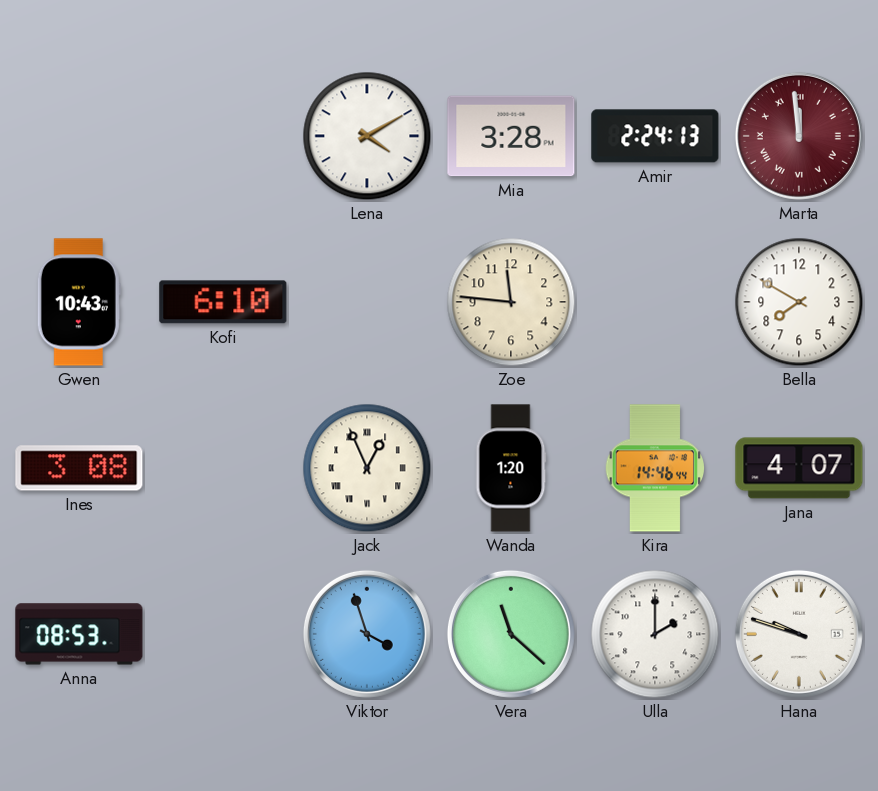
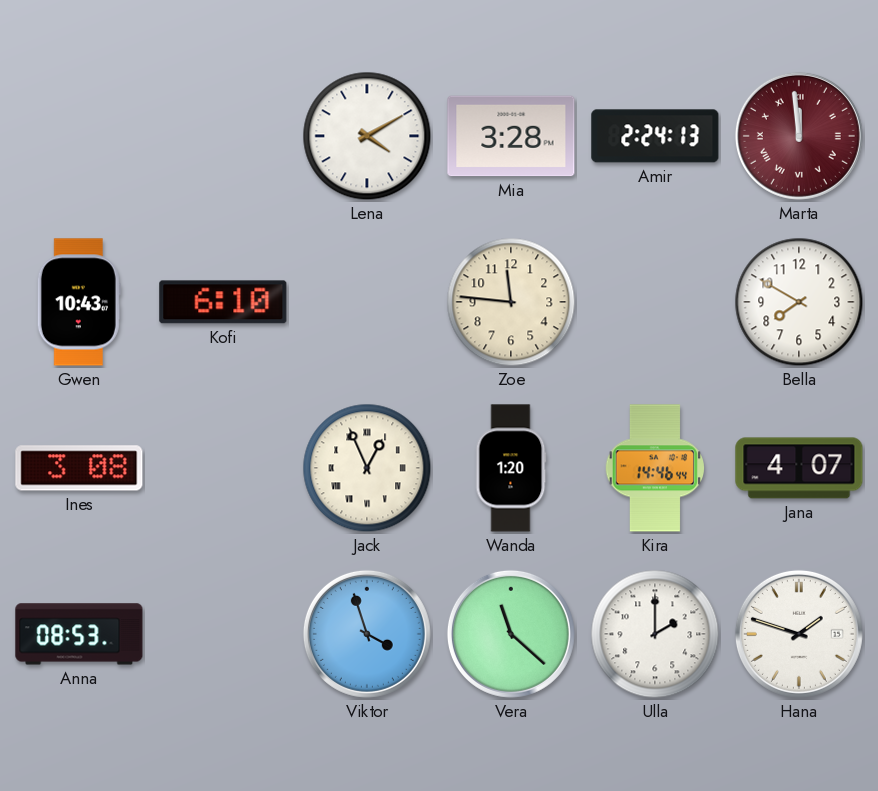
Hana: 9:48 -> 1:48
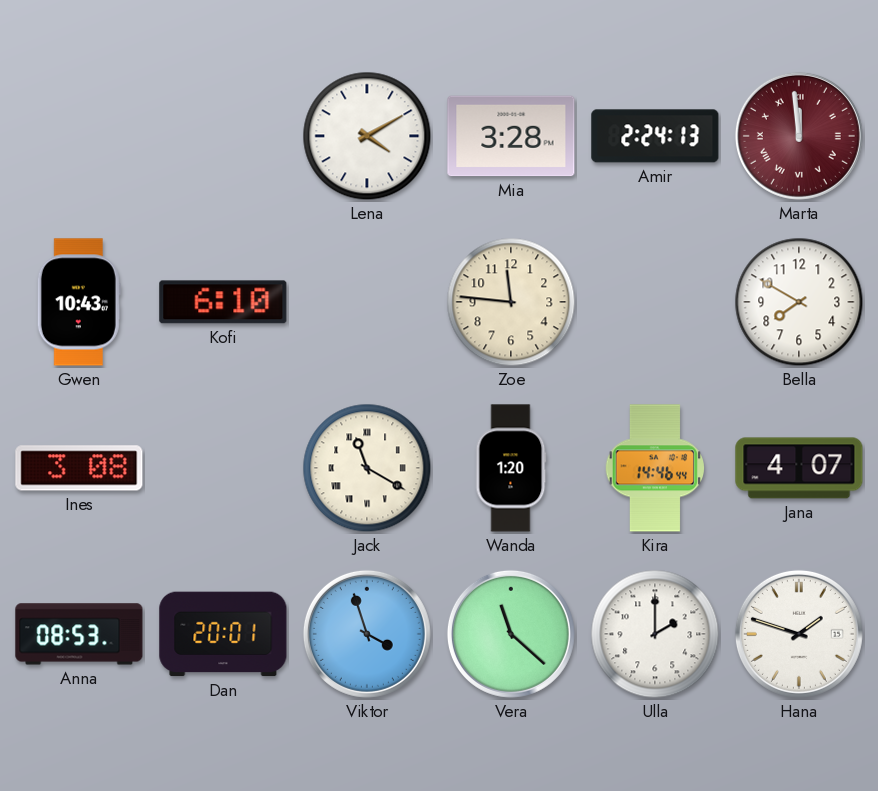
Jack: 12:56 -> 11:20
Dan: none -> 20:01
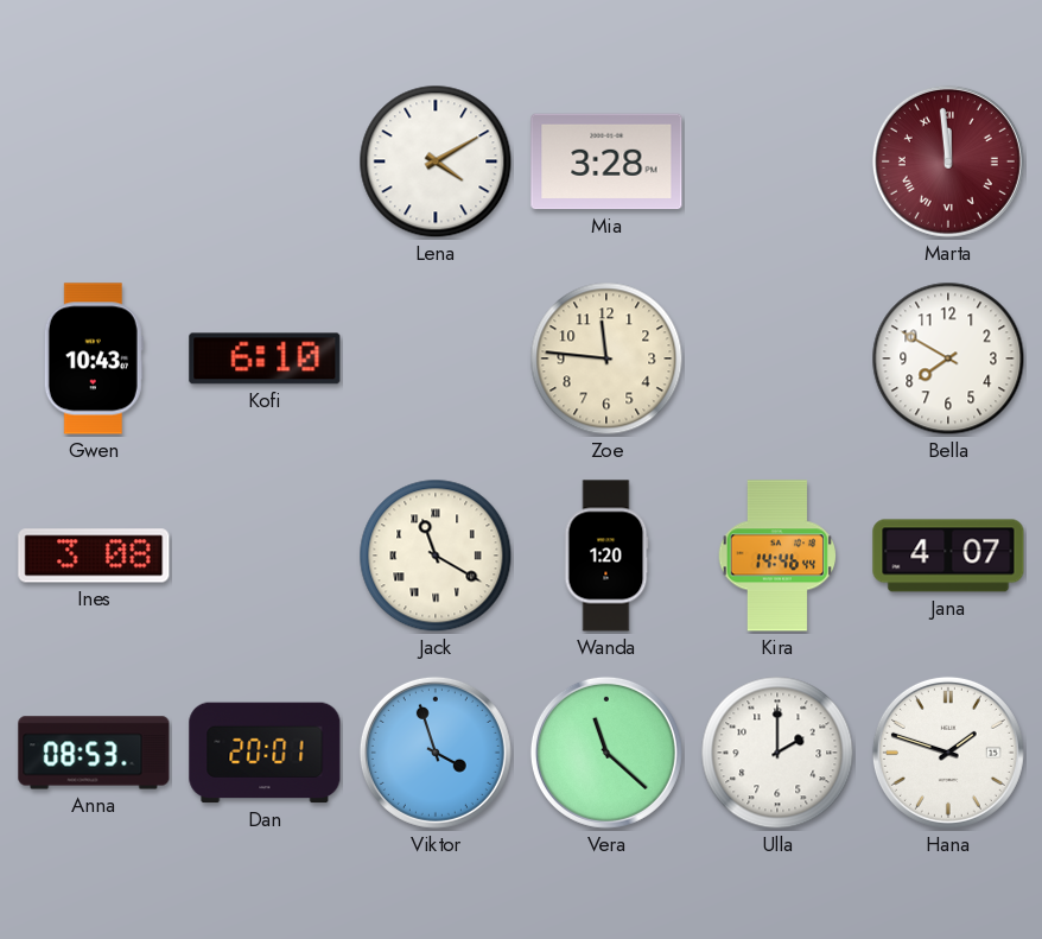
Amir: 2:24 -> none
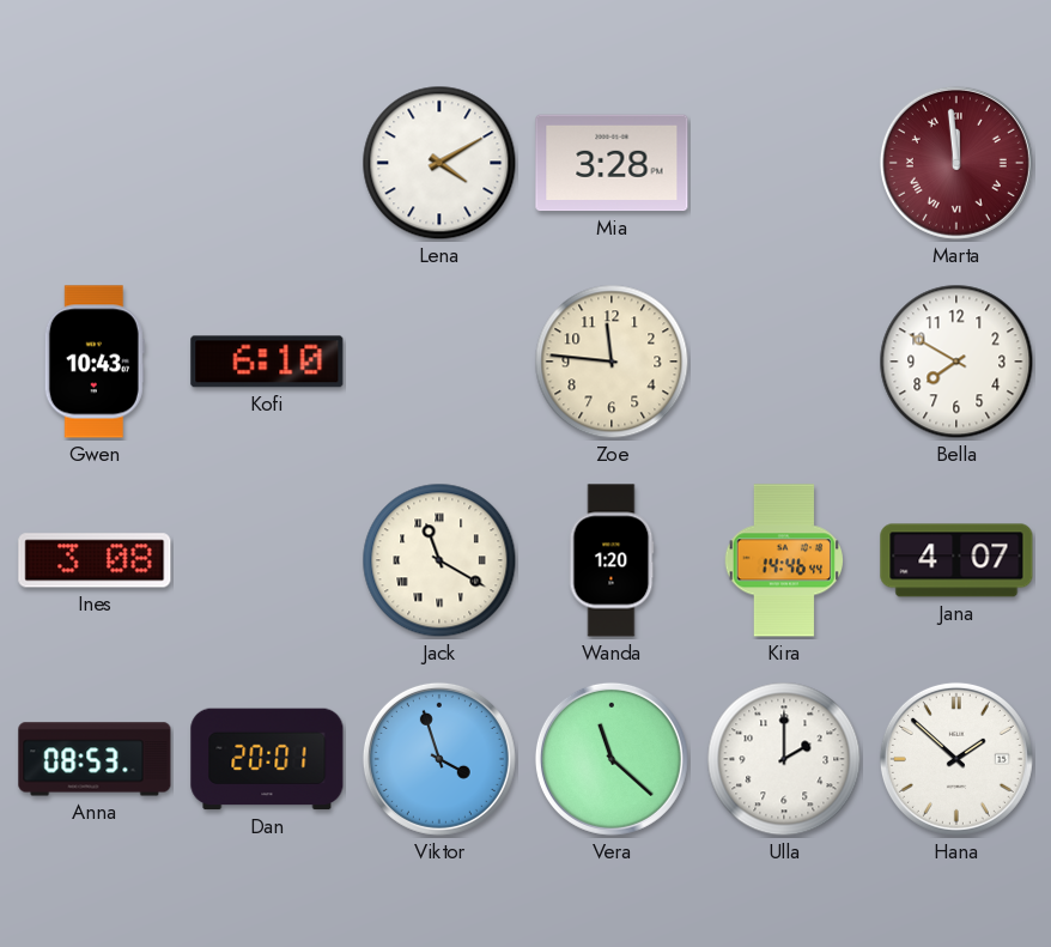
Hana: 1:48 -> 1:52
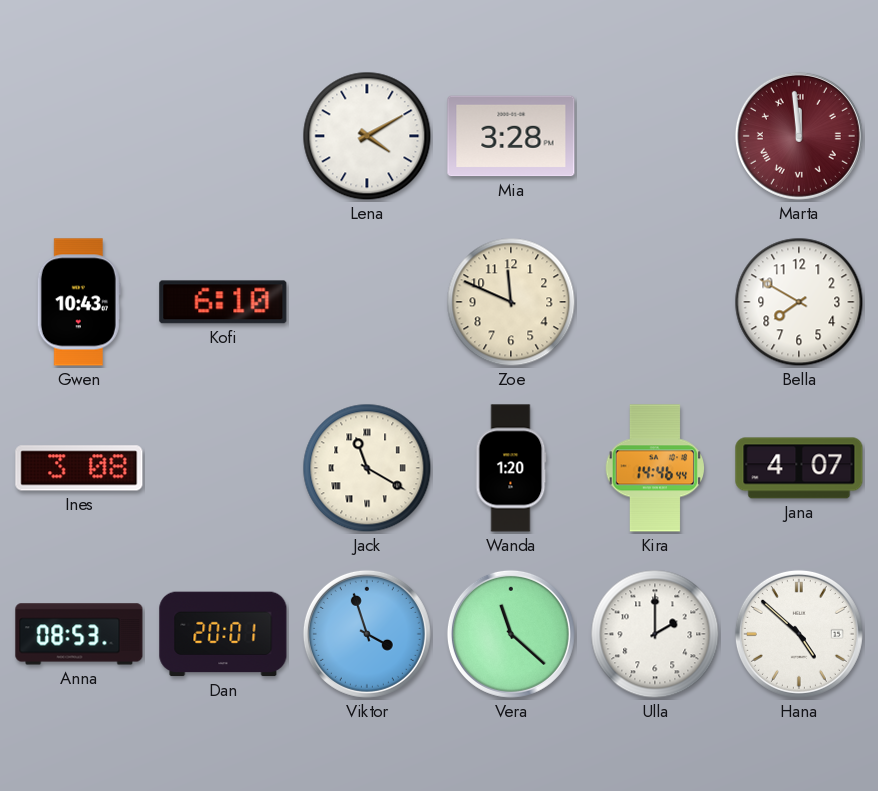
Zoe: 11:46 -> 11:49
Hana: 1:52 -> 4:52
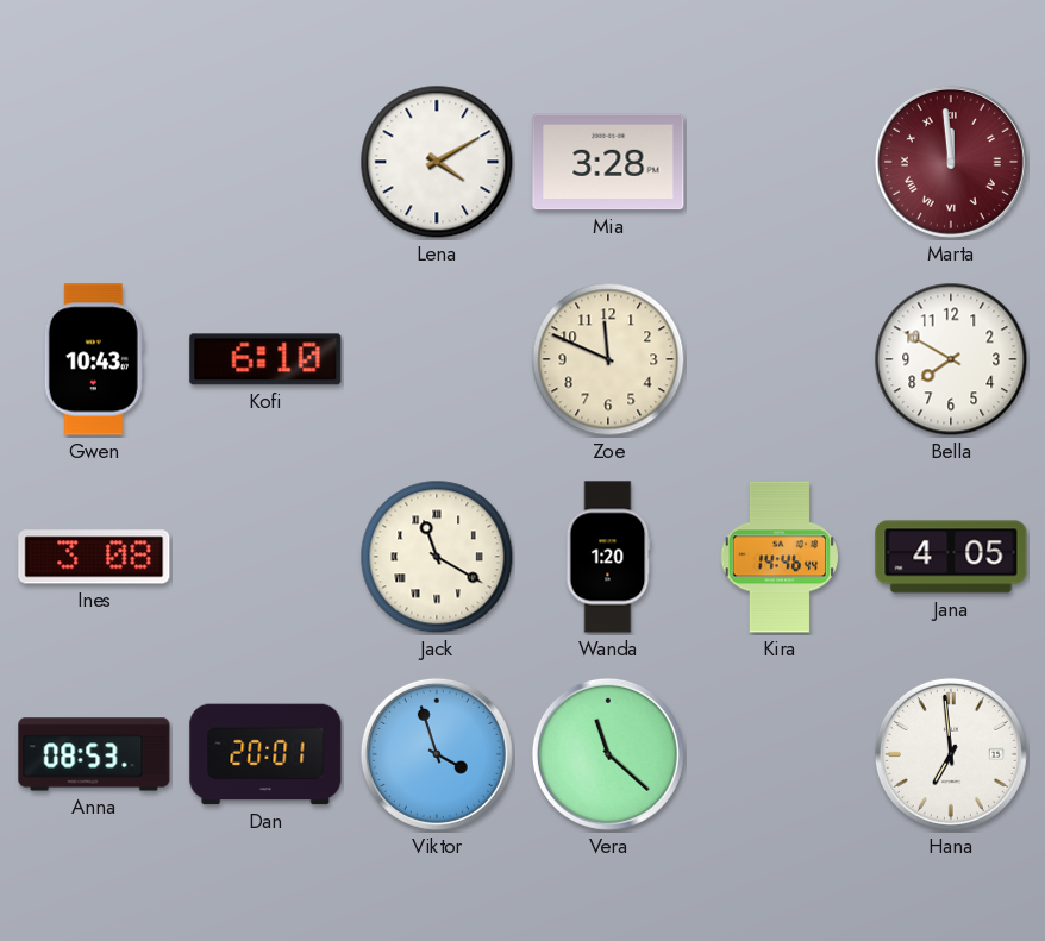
Jana: 4:07 -> 4:05
Ulla: 2:00 -> none
Hana: 4:52 -> 6:59
